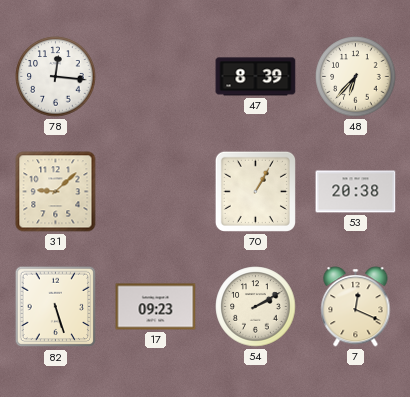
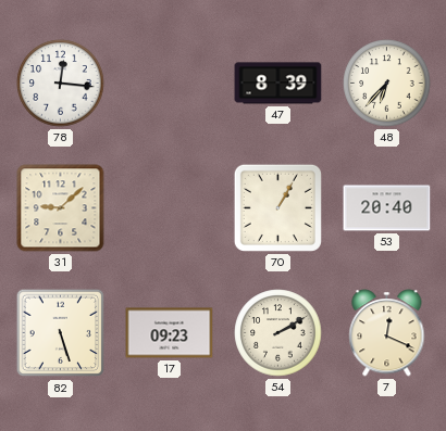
53: 20:38 -> 20:40
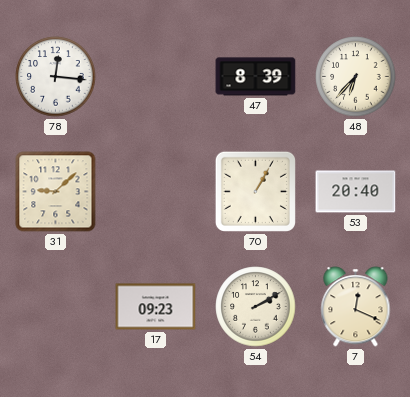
82: 5:27 -> none
